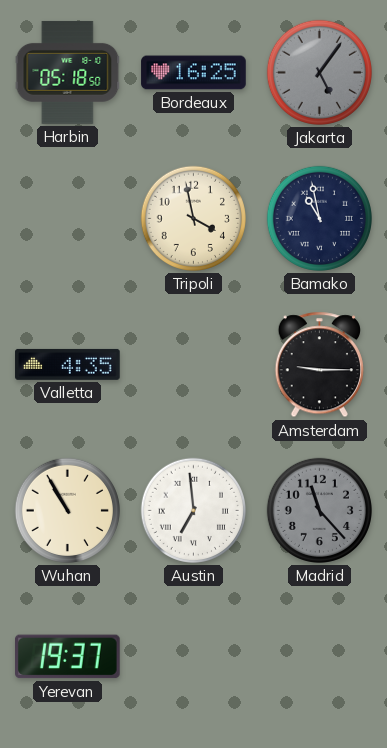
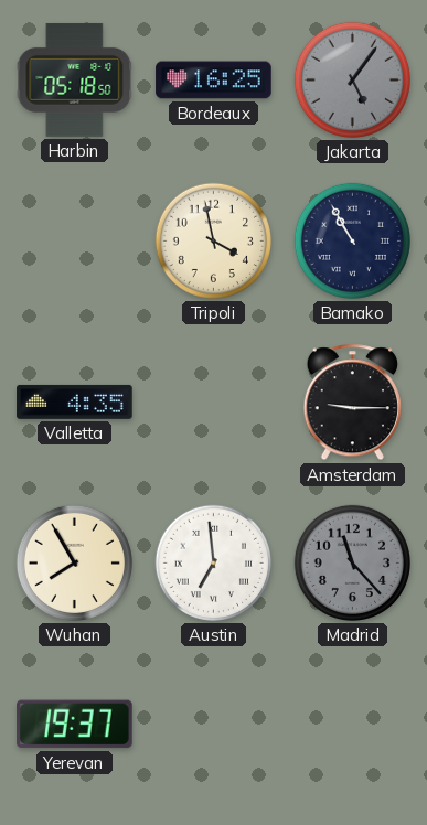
Bamako: 10:58 -> 10:55
Wuhan: 10:55 -> 7:55
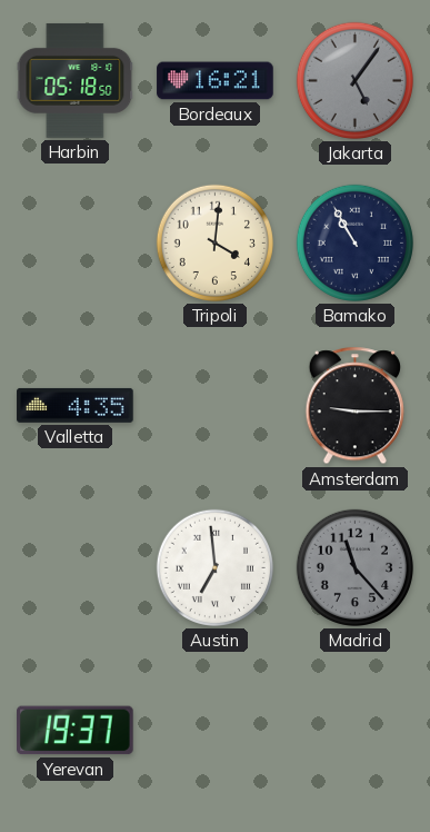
Bordeaux: 16:25 -> 16:21
Tripoli: 3:58 -> 4:01
Wuhan: 7:55 -> none
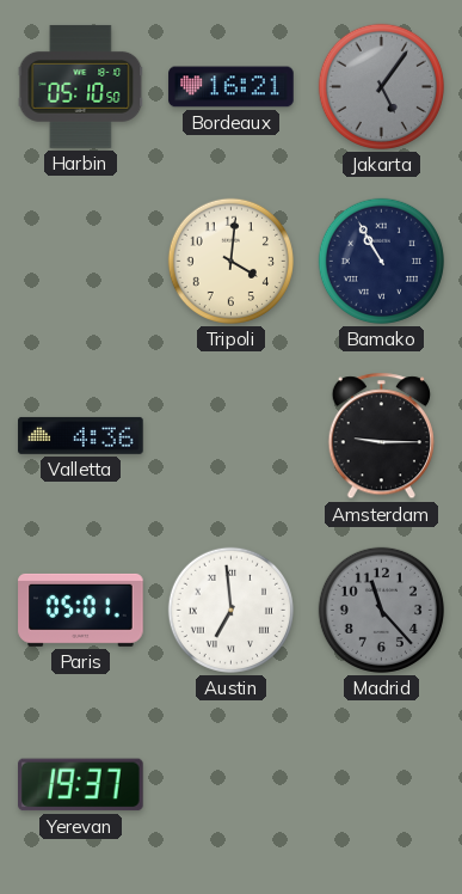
Harbin: 05:18 -> 05:10
Valletta: 4:35 -> 4:36
Paris: none -> 05:01
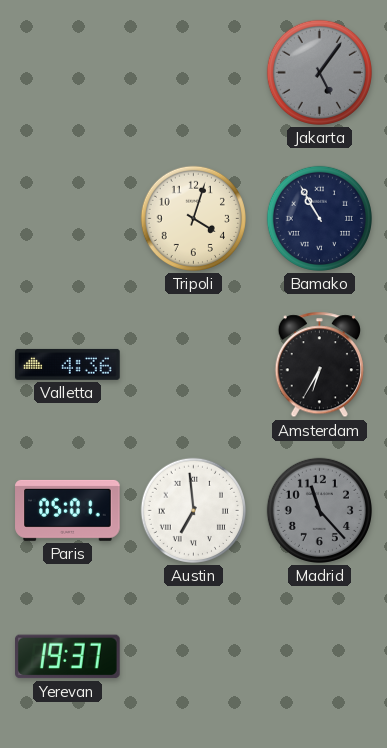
Harbin: 05:10 -> none
Bordeaux: 16:21 -> none
Tripoli: 4:01 -> 4:03
Amsterdam: 9:15 -> 6:35
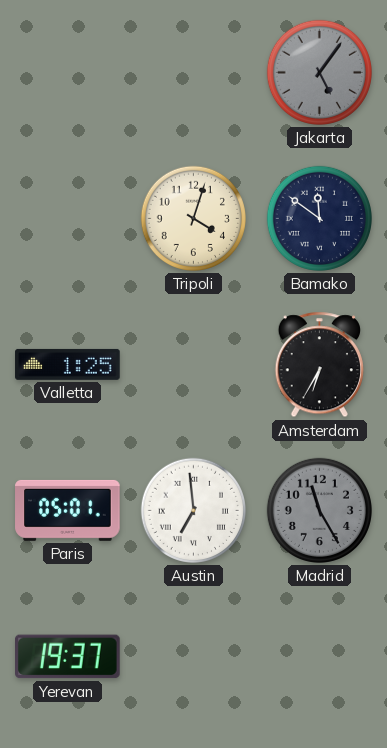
Bamako: 10:55 -> 11:51
Valletta: 4:36 -> 1:25
Madrid: 11:23 -> 11:25
